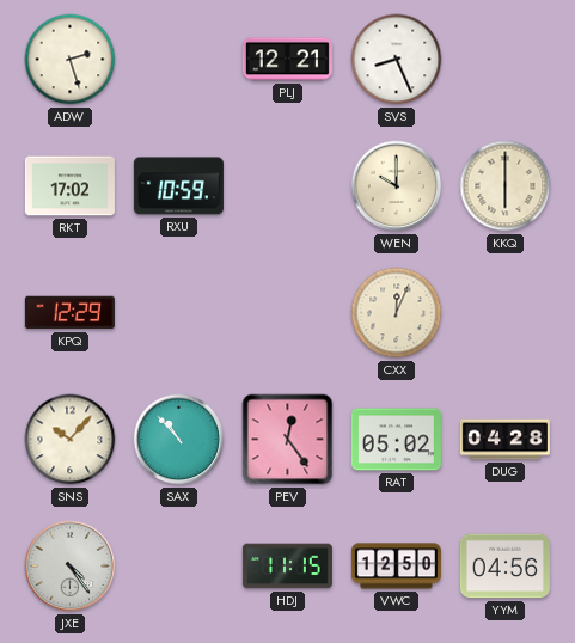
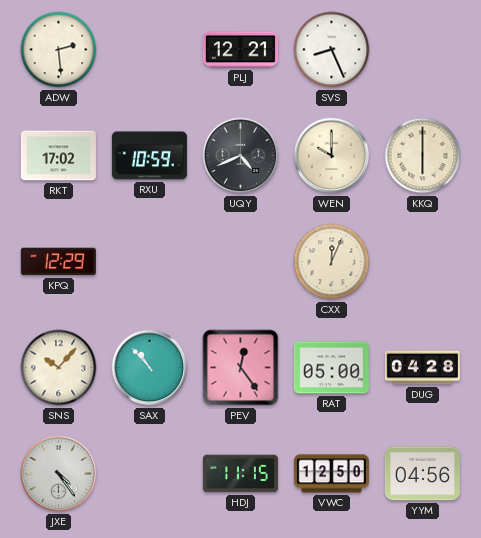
ADW: 2:27 -> 2:29
UQY: none -> 4:41
RAT: 05:02 -> 05:00
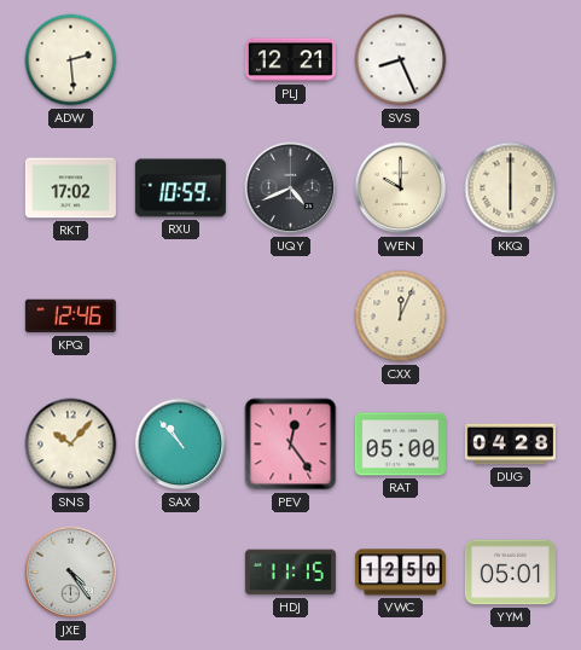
KPQ: 12:29 -> 12:46
YYM: 04:56 -> 05:01
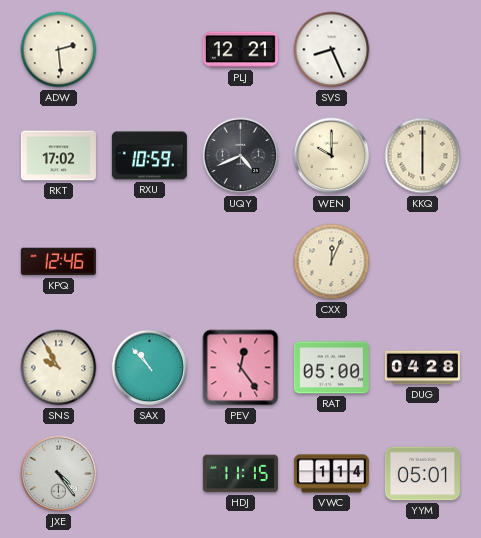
SNS: 10:07 -> 9:55
VWC: 12:50 -> 1:14
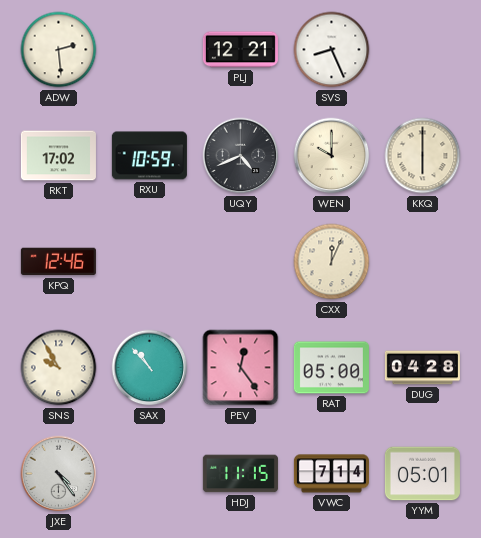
VWC: 1:14 -> 7:14
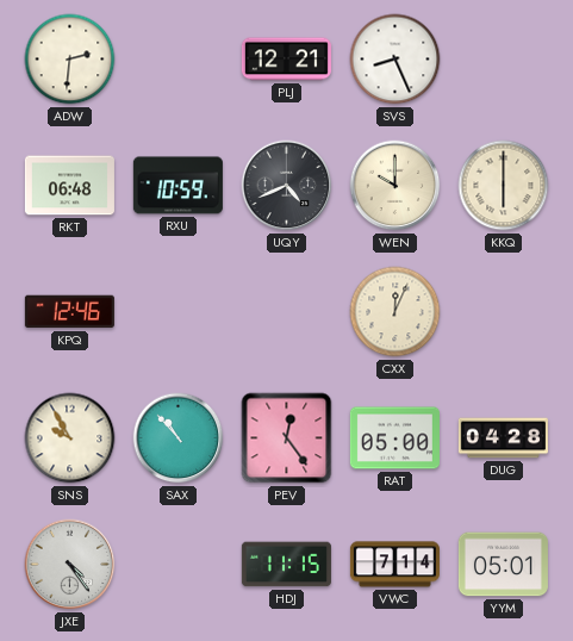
ADW: 2:29 -> 2:31
RKT: 17:02 -> 06:48
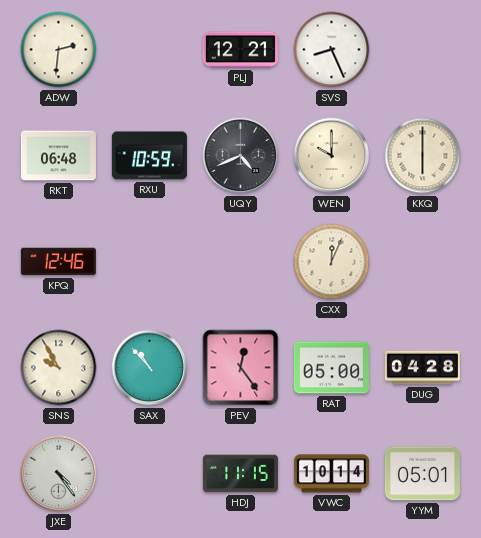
VWC: 7:14 -> 10:14
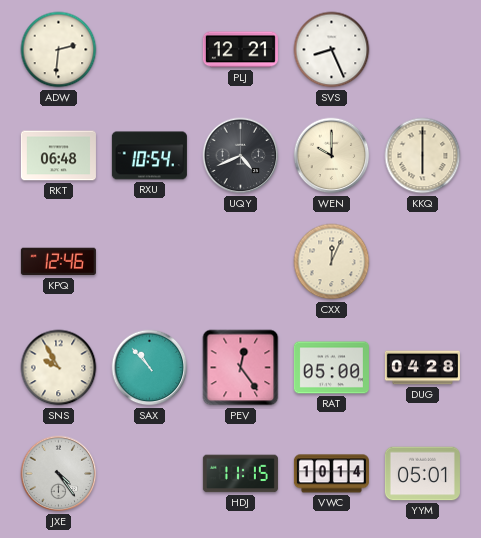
RXU: 10:59 -> 10:54
